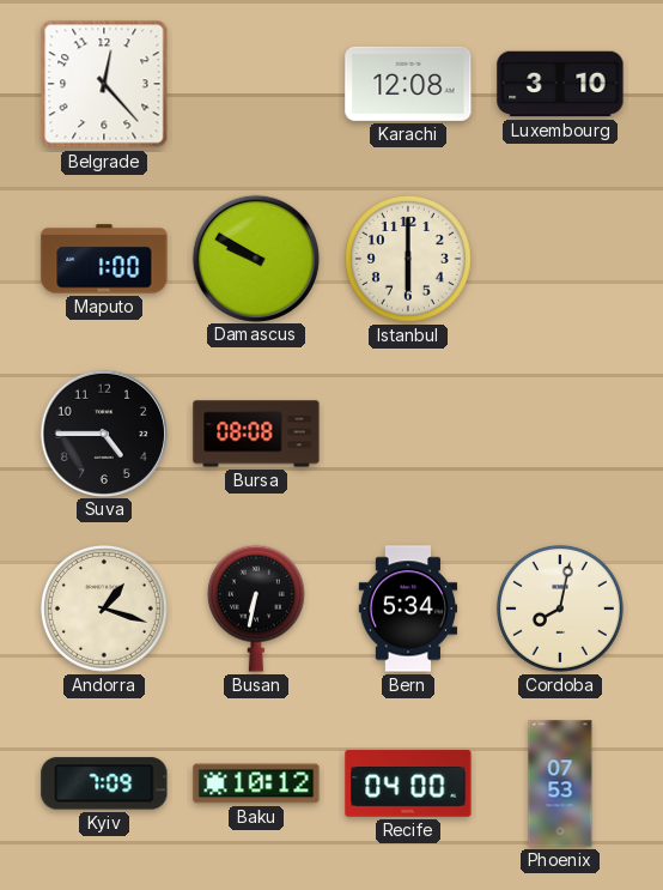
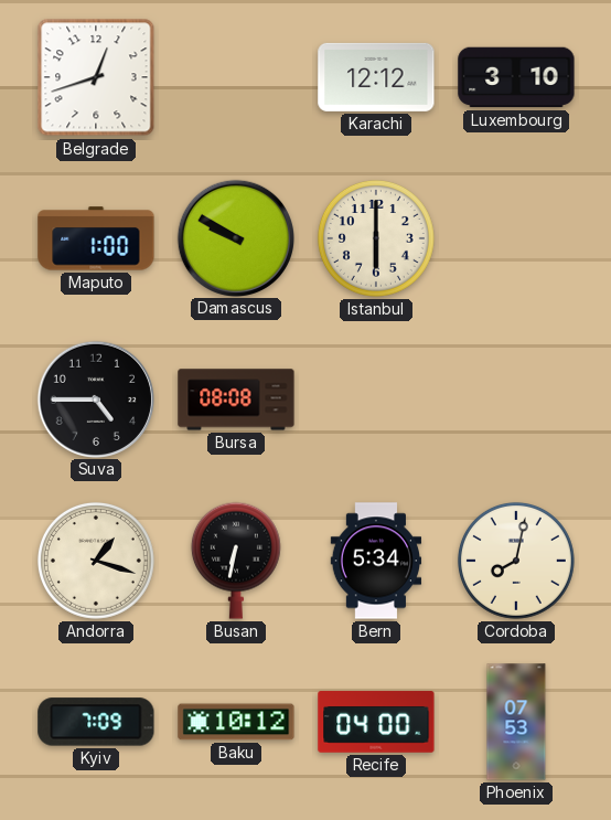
Belgrade: 12:23 -> 12:42
Karachi: 12:08 -> 12:12
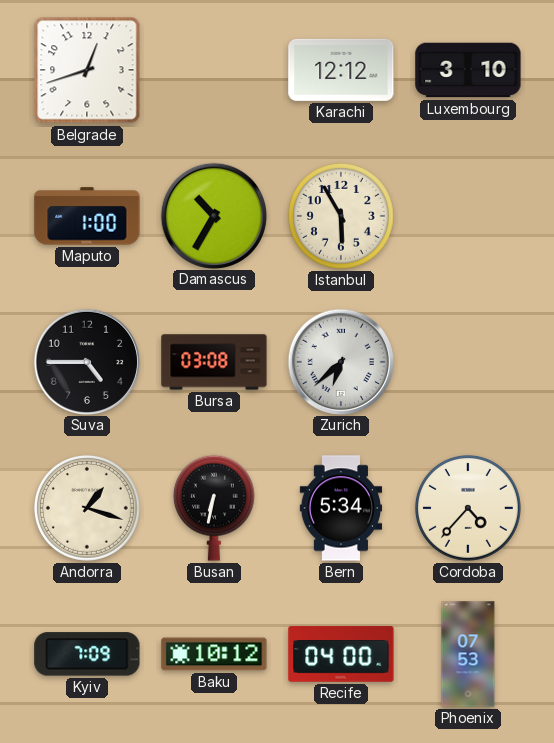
Damascus: 9:50 -> 10:35
Istanbul: 6:00 -> 5:55
Bursa: 08:08 -> 03:08
Zurich: none -> 6:38
Cordoba: 8:02 -> 4:37
